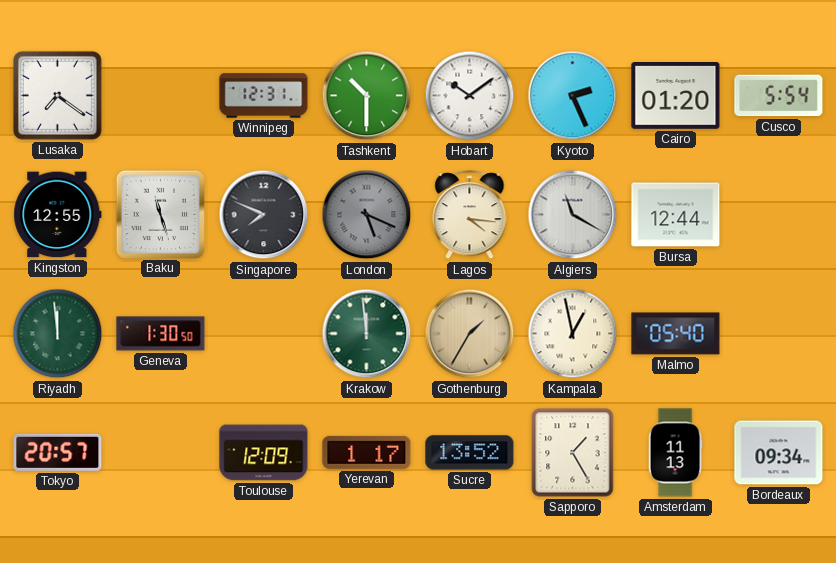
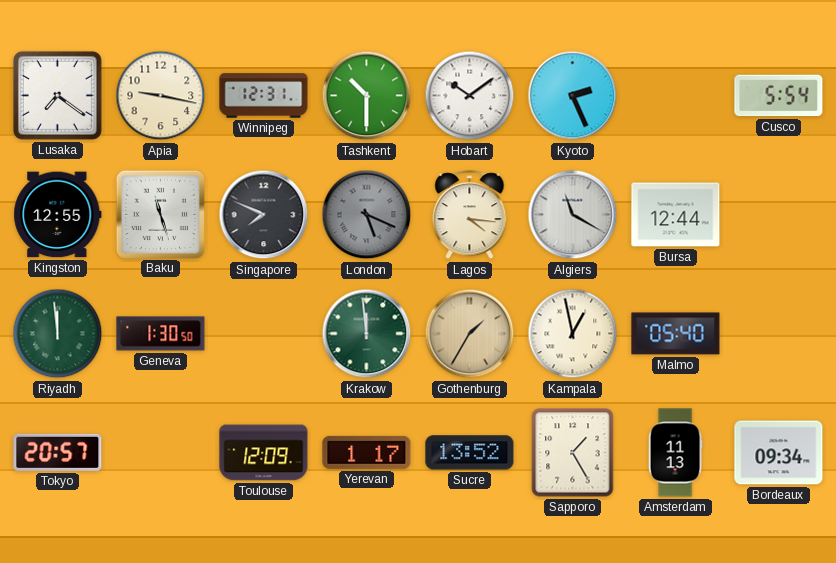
Apia: none -> 9:17
Cairo: 01:20 -> none
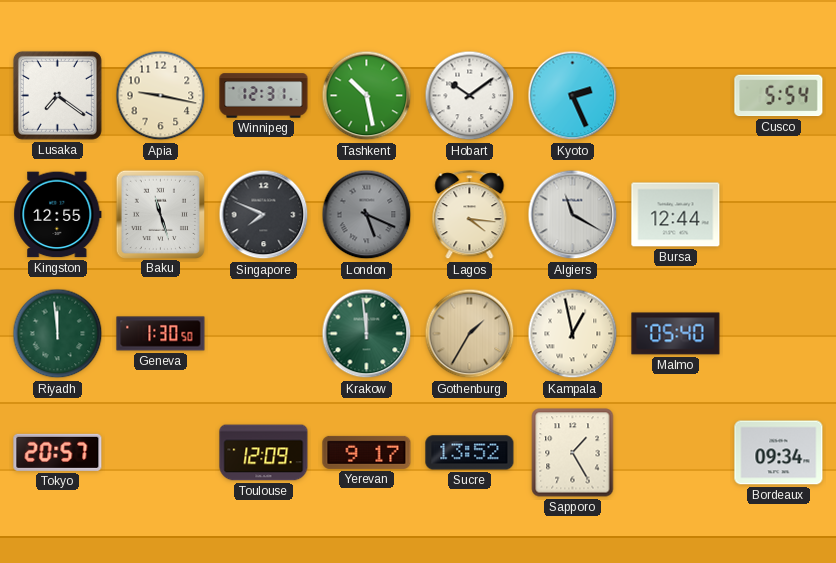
Tashkent: 10:30 -> 10:28
Yerevan: 1:17 -> 9:17
Amsterdam: 11:13 -> none
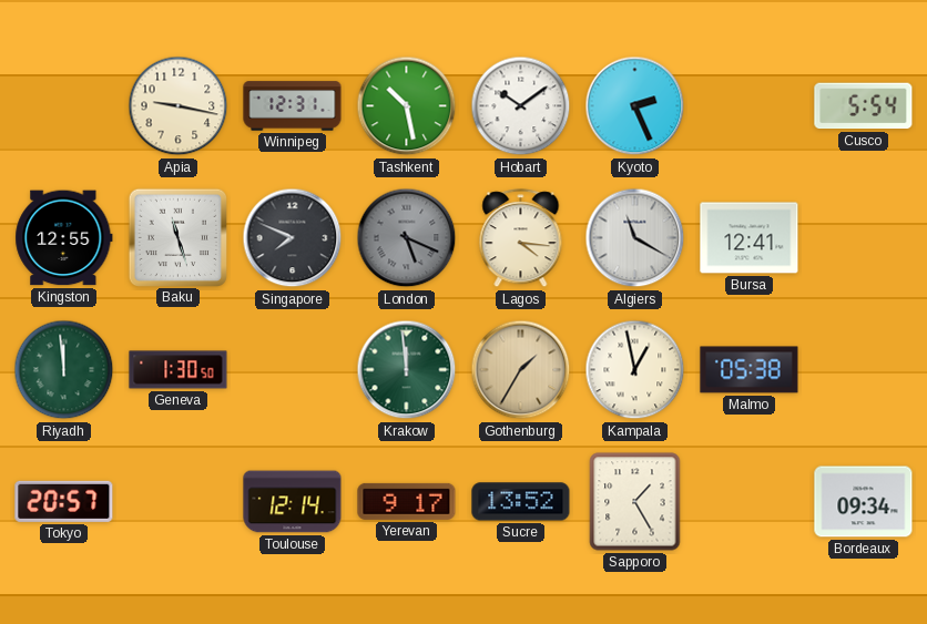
Lusaka: 7:21 -> none
Bursa: 12:44 -> 12:41
Malmo: 05:40 -> 05:38
Toulouse: 12:09 -> 12:14
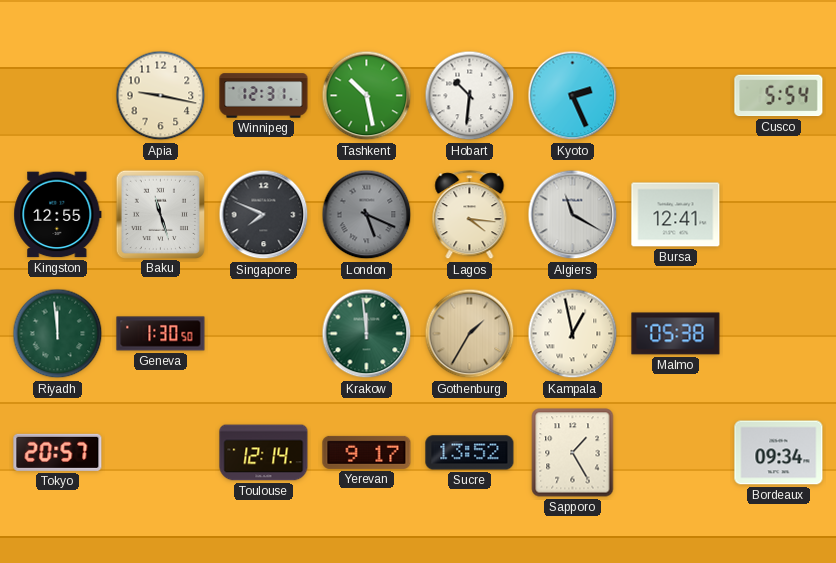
Hobart: 10:09 -> 10:31
